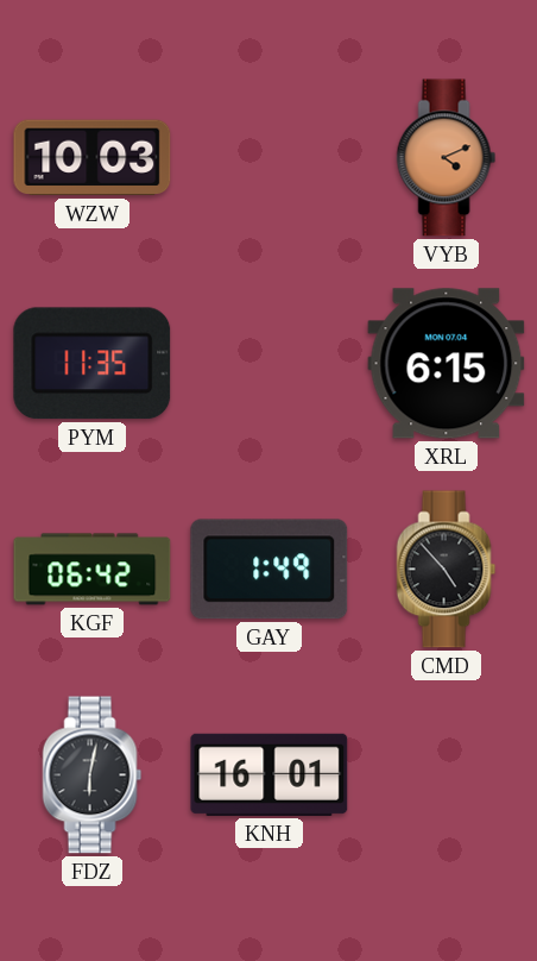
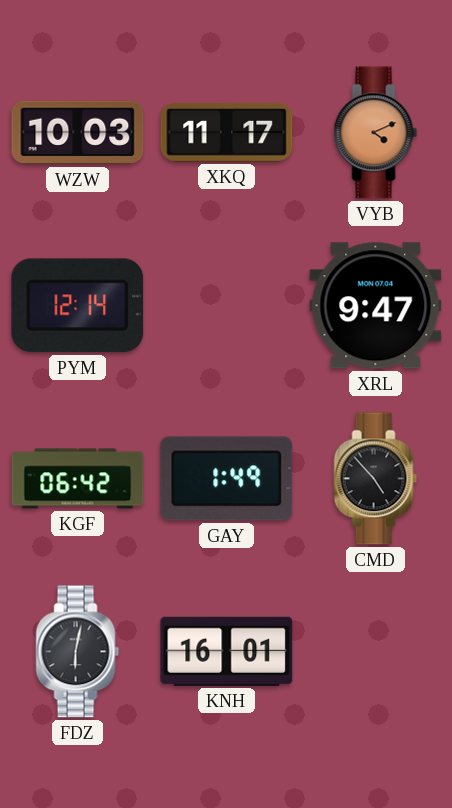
XKQ: none -> 11:17
PYM: 11:35 -> 12:14
XRL: 6:15 -> 9:47
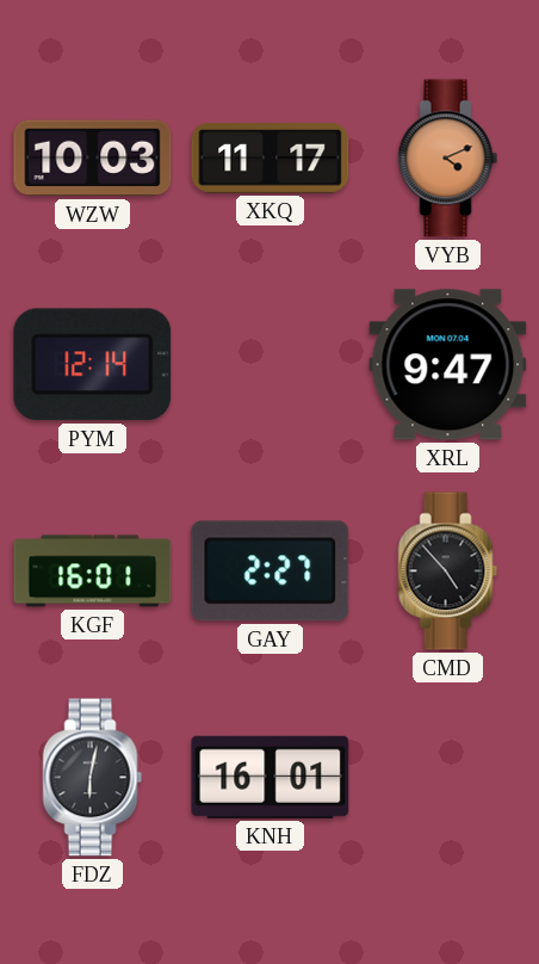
KGF: 06:42 -> 16:01
GAY: 1:49 -> 2:27
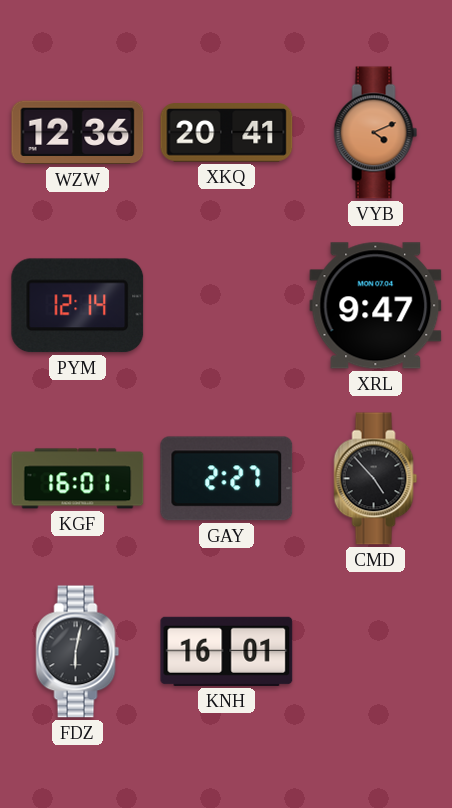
WZW: 10:03 -> 12:36
XKQ: 11:17 -> 20:41
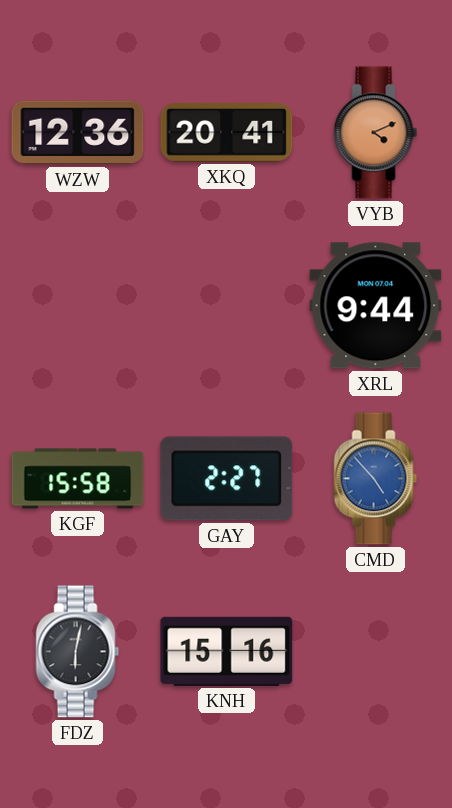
PYM: 12:14 -> none
XRL: 9:47 -> 9:44
KGF: 16:01 -> 15:58
CMD dial: black -> blue
KNH: 16:01 -> 15:16
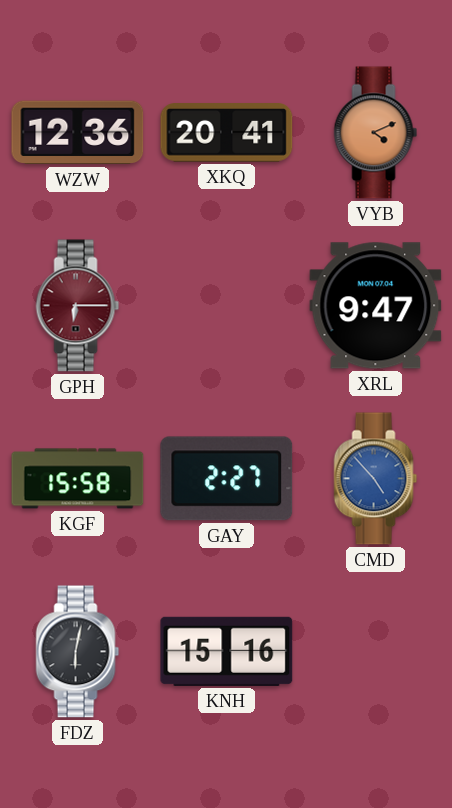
GPH: none -> 6:15
XRL: 9:44 -> 9:47
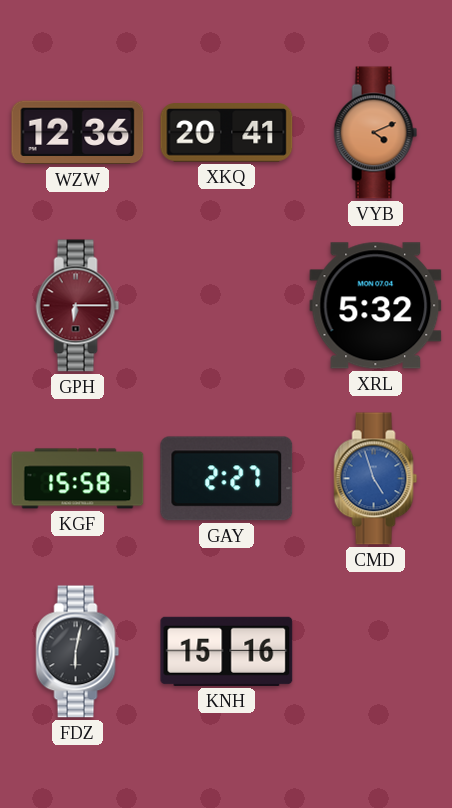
XRL: 9:47 -> 5:32
CMD: 4:53 -> 4:57
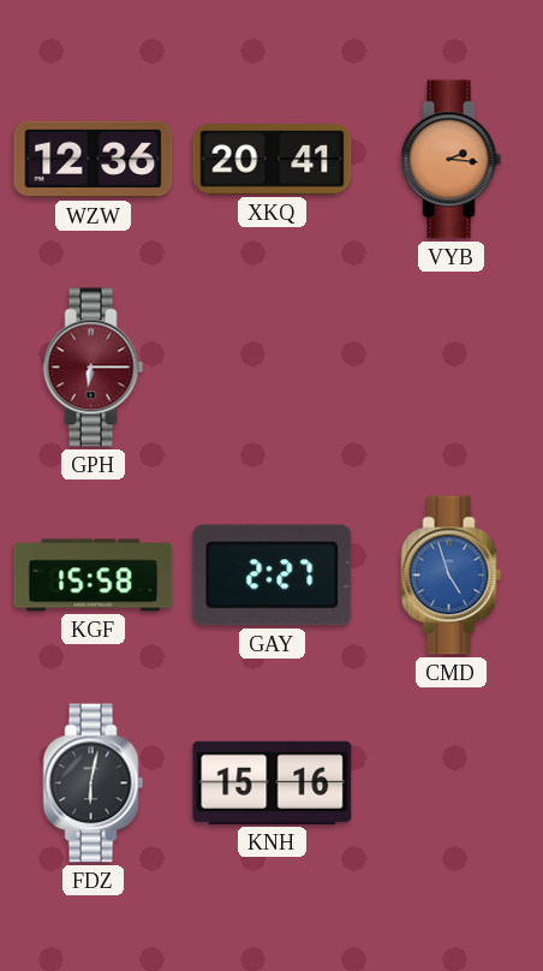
VYB: 4:11 -> 2:16
XRL: 5:32 -> none
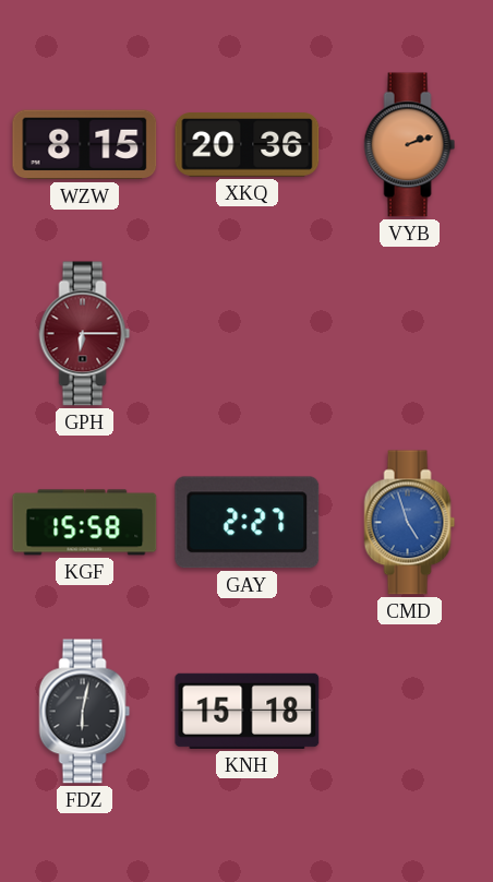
WZW: 12:36 -> 8:15
XKQ: 20:41 -> 20:36
VYB: 2:16 -> 2:12
KNH: 15:16 -> 15:18
